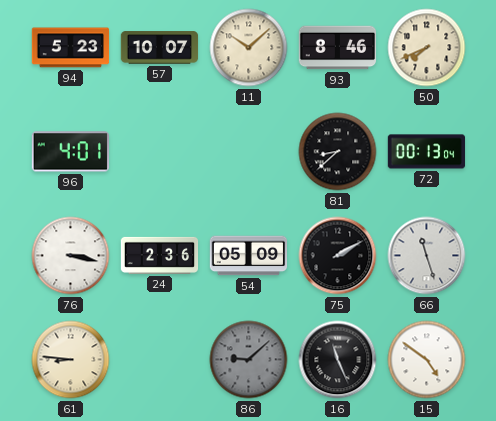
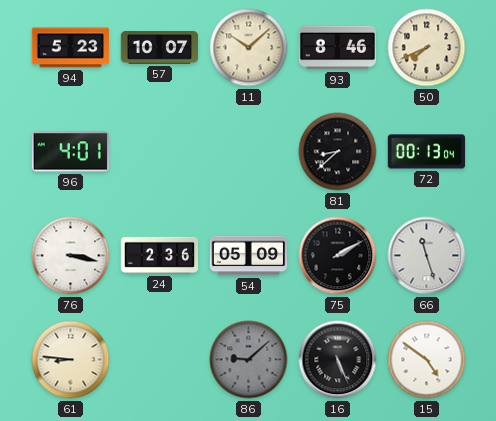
16: 11:26 -> 5:26
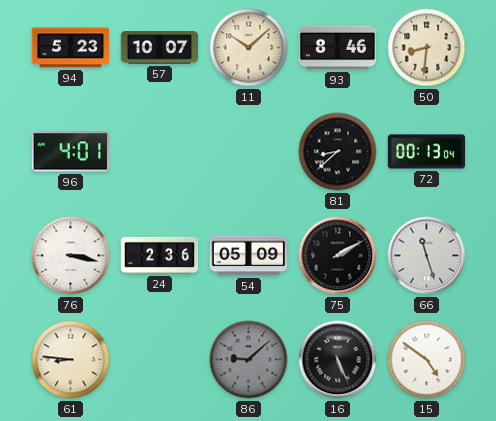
50: 7:41 -> 8:31
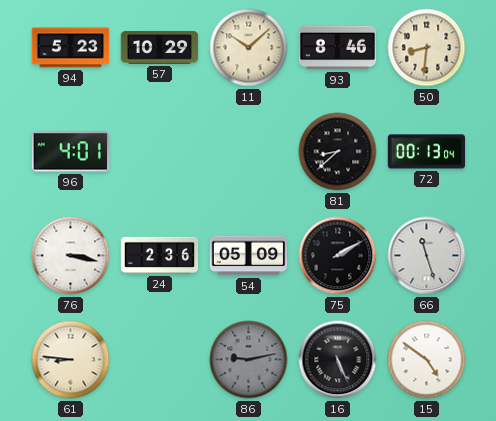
57: 10:07 -> 10:29
86: 9:08 -> 9:13
